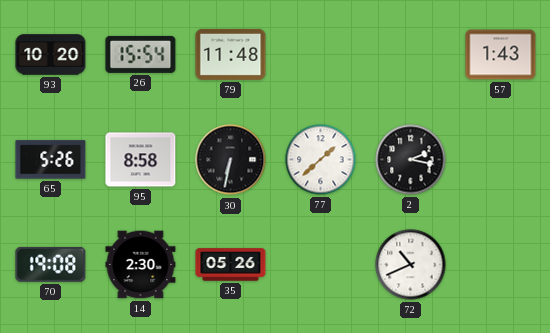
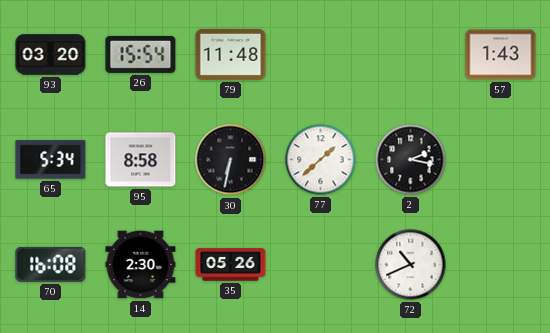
93: 10:20 -> 03:20
65: 5:26 -> 5:34
70: 19:08 -> 16:08
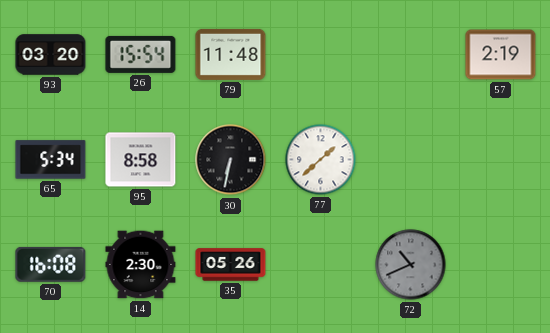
57: 1:43 -> 2:19
2: 2:17 -> none
72 dial: white -> grey
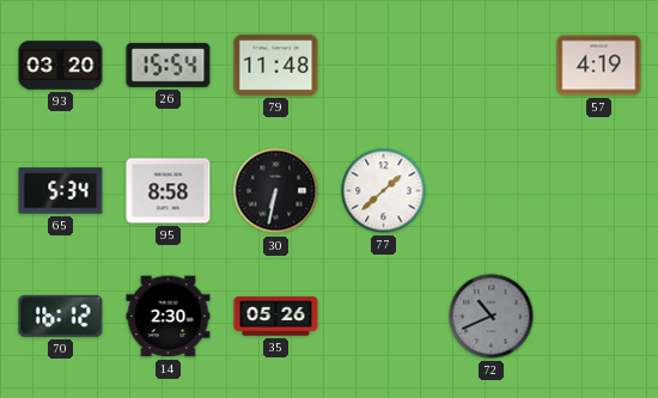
57: 2:19 -> 4:19
70: 16:08 -> 16:12
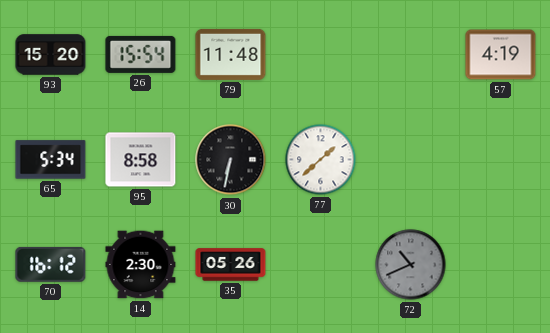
93: 03:20 -> 15:20
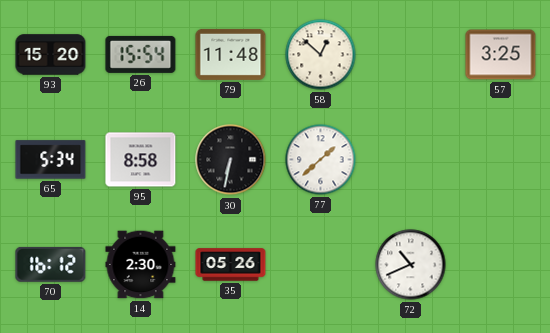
58: none -> 12:52
57: 4:19 -> 3:25
72 dial: grey -> white
